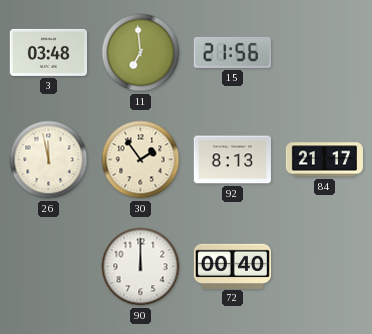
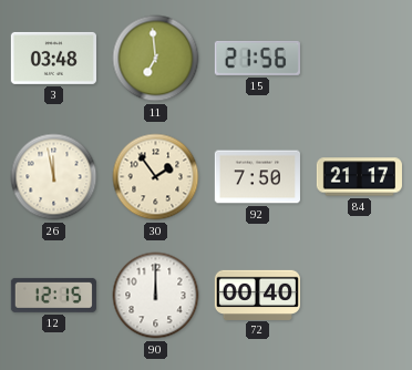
92: 8:13 -> 7:50
12: none -> 12:15
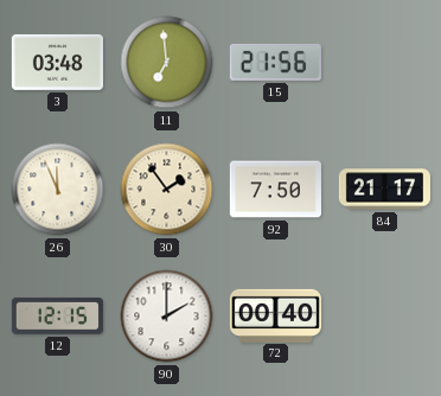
26: 11:58 -> 11:56
90: 12:00 -> 2:00
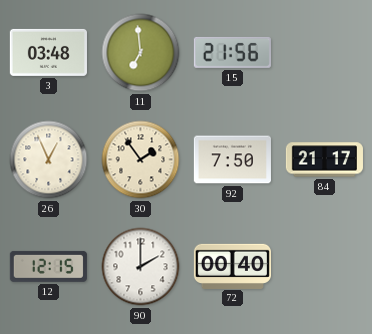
26: 11:56 -> 12:56
